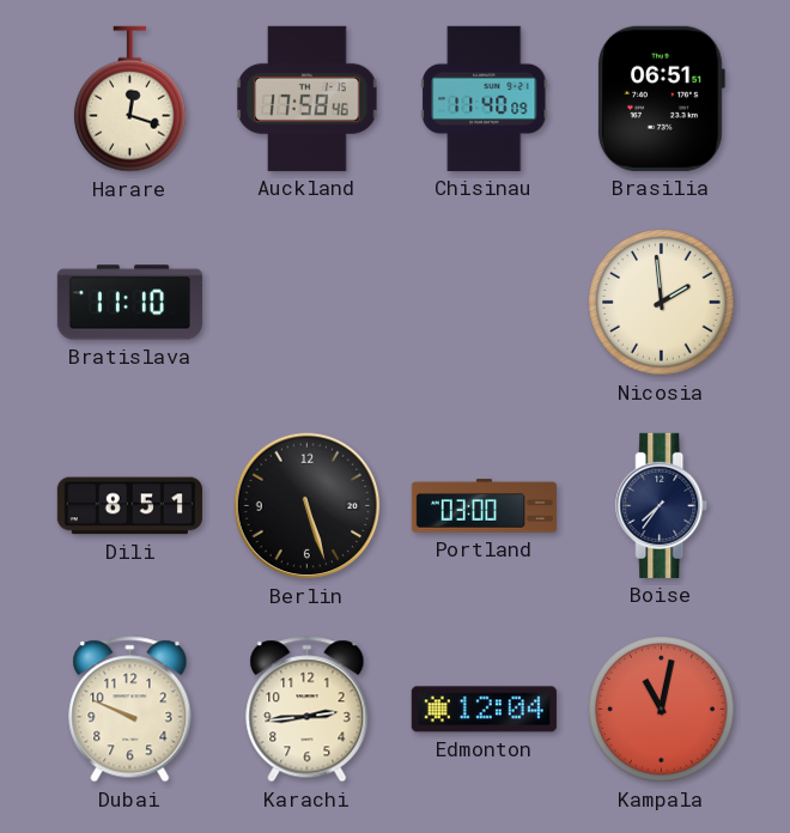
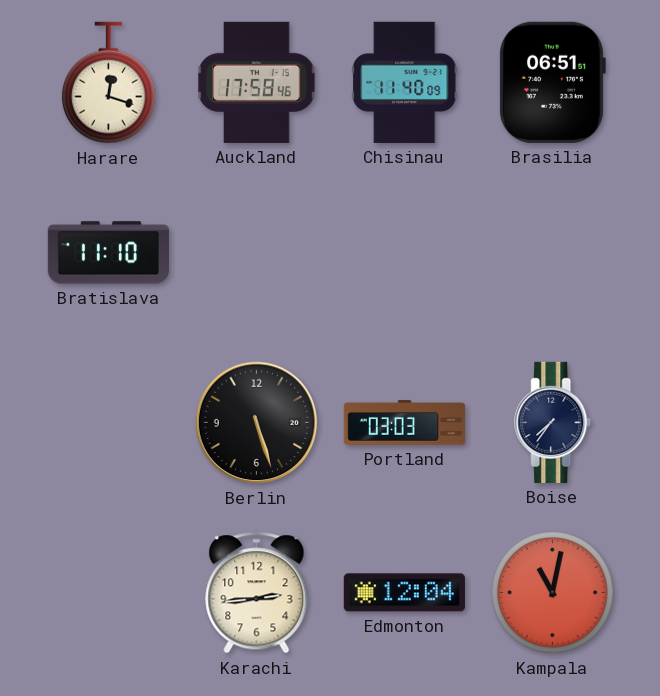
Nicosia: 1:59 -> none
Dili: 8:51 -> none
Portland: 03:00 -> 03:03
Dubai: 9:49 -> none
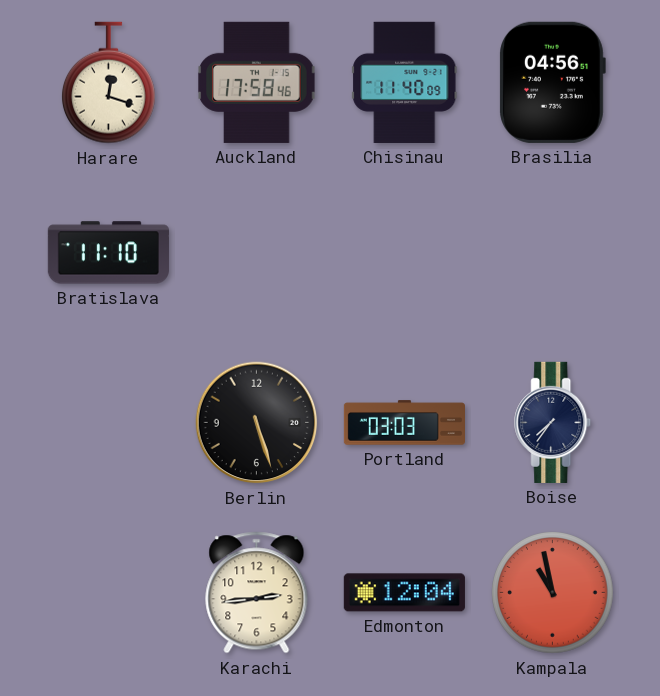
Brasilia: 06:51 -> 04:56
Kampala: 11:02 -> 10:58
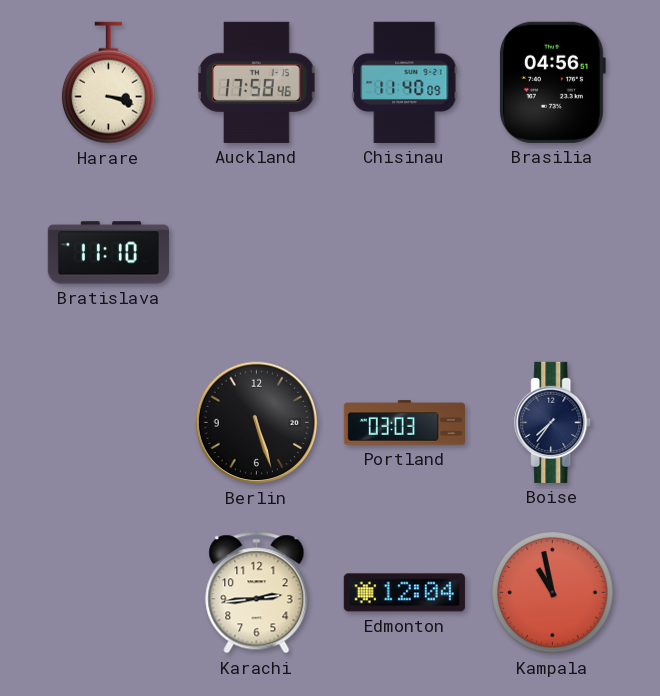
Harare: 12:18 -> 3:18
